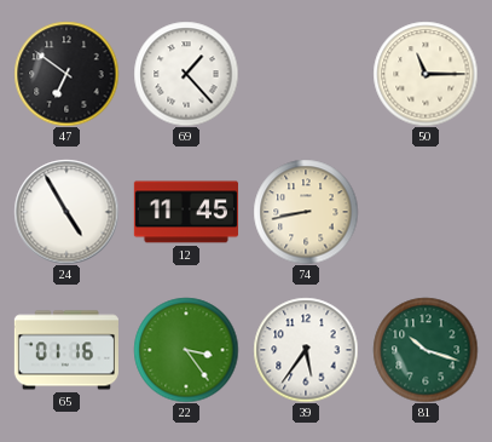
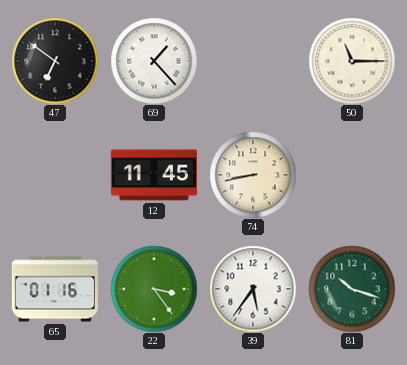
24: 4:55 -> none
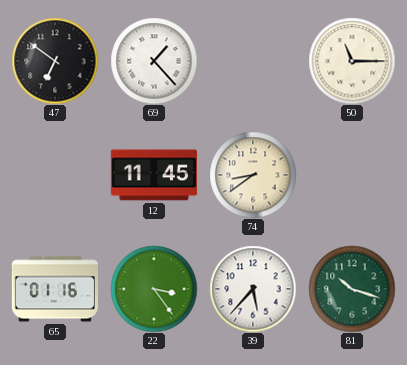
74: 8:43 -> 8:39
39: 5:36 -> 5:37
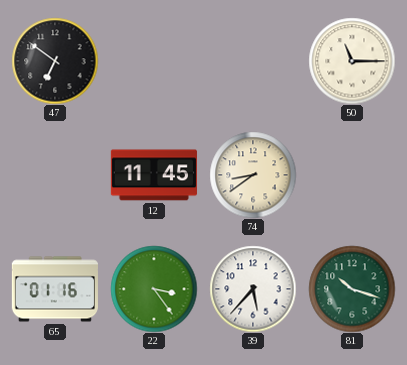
69: 1:23 -> none
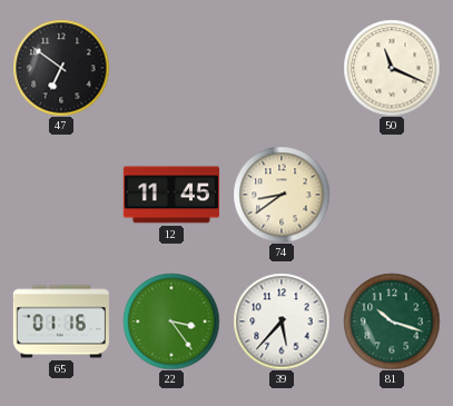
50: 11:15 -> 11:19
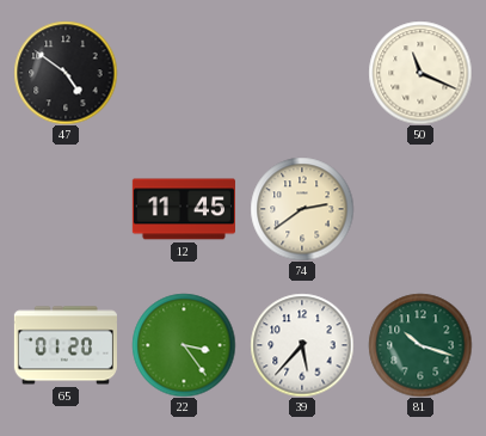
47: 6:51 -> 4:51
74: 8:39 -> 2:39
65: 01:16 -> 01:20
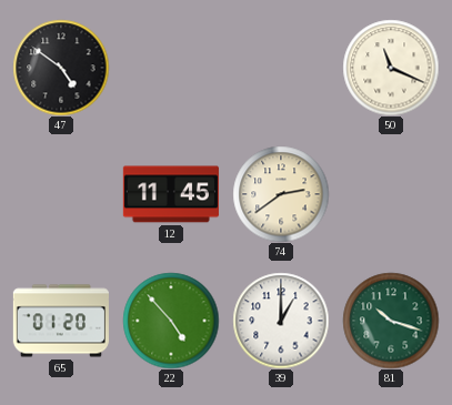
22: 3:24 -> 4:53
39: 5:37 -> 1:00
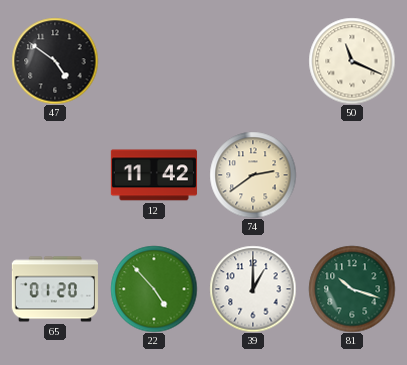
12: 11:45 -> 11:42
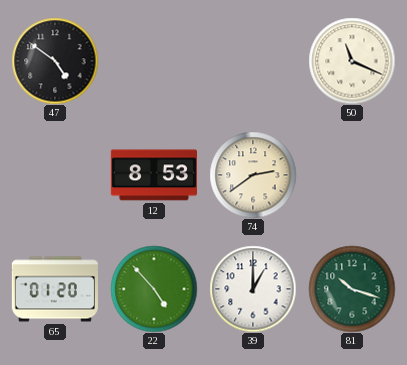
12: 11:42 -> 8:53
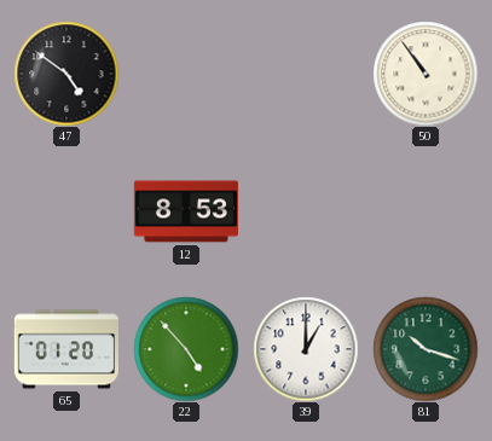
50: 11:19 -> 10:54
74: 2:39 -> none
